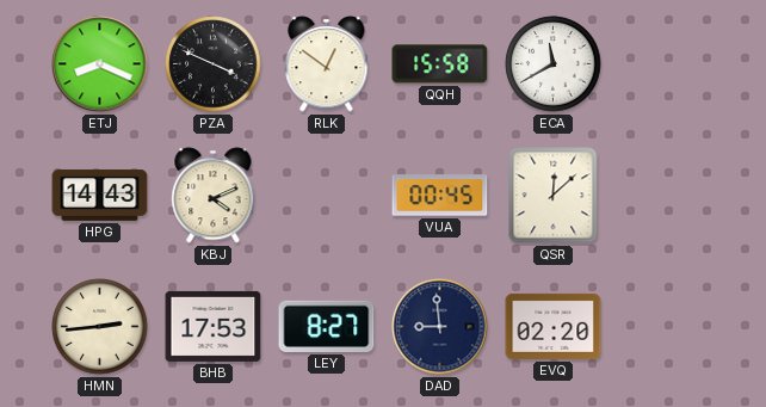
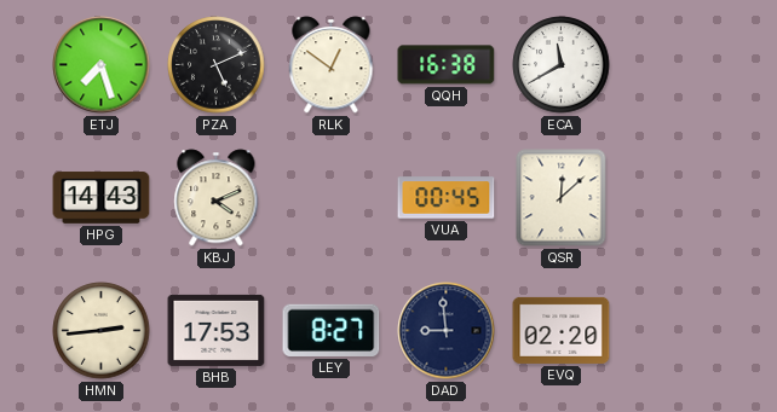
ETJ: 8:19 -> 7:27
PZA: 3:49 -> 5:11
QQH: 15:58 -> 16:38
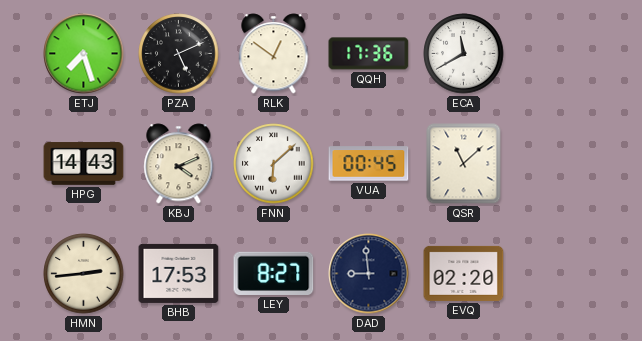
QQH: 16:38 -> 17:36
FNN: none -> 6:08
QSR: 12:08 -> 11:08
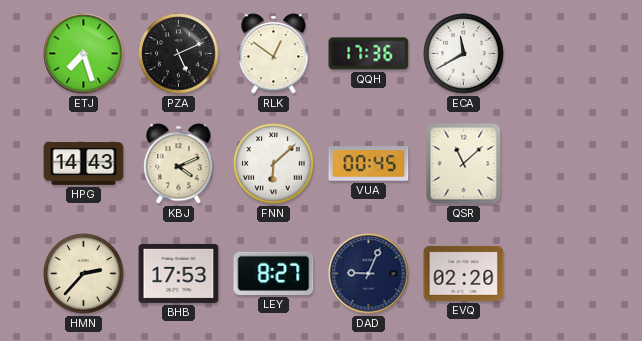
HMN: 2:44 -> 2:37
DAD: 8:59 -> 9:04
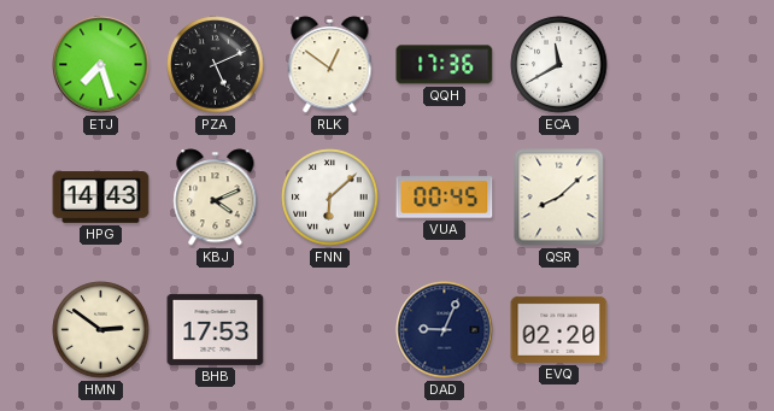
QSR: 11:08 -> 8:08
HMN: 2:37 -> 2:51
LEY: 8:27 -> none
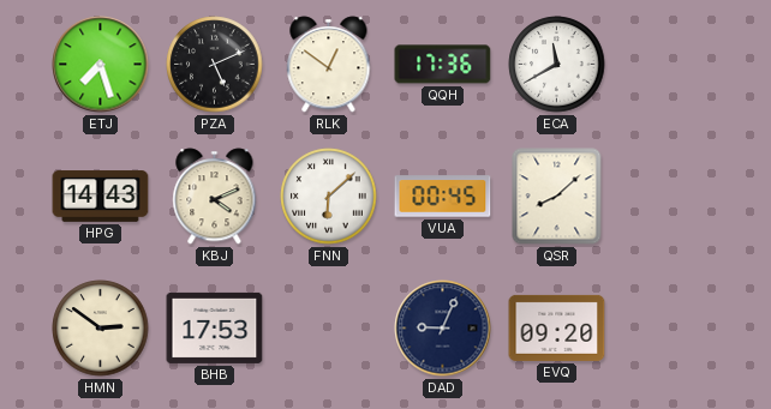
EVQ: 02:20 -> 09:20
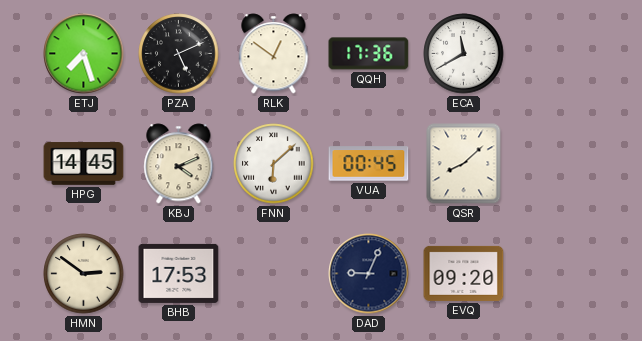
HPG: 14:43 -> 14:45
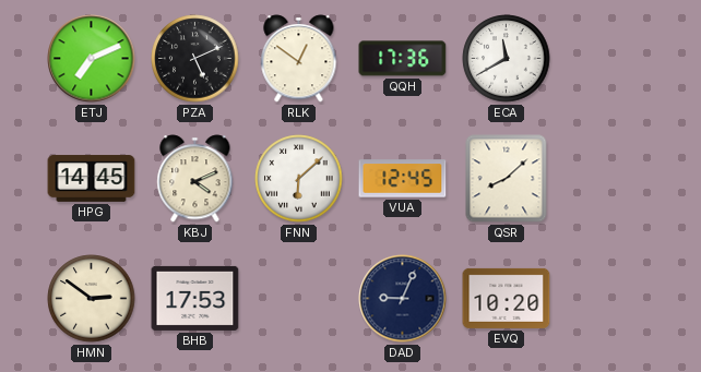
ETJ: 7:27 -> 7:11
VUA: 00:45 -> 12:45
EVQ: 09:20 -> 10:20
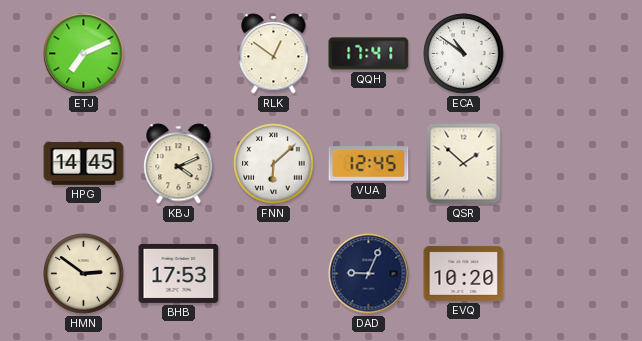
PZA: 5:11 -> none
QQH: 17:36 -> 17:41
ECA: 11:40 -> 10:51
QSR: 8:08 -> 1:52
